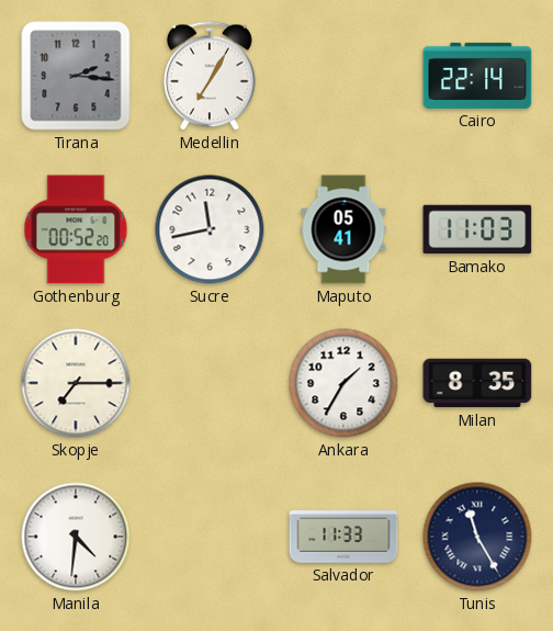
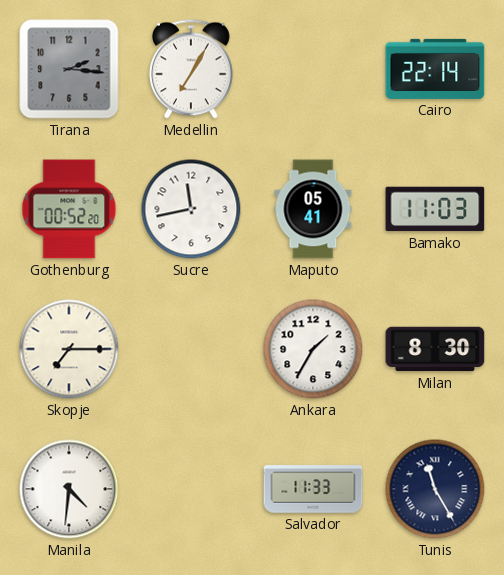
Milan: 8:35 -> 8:30
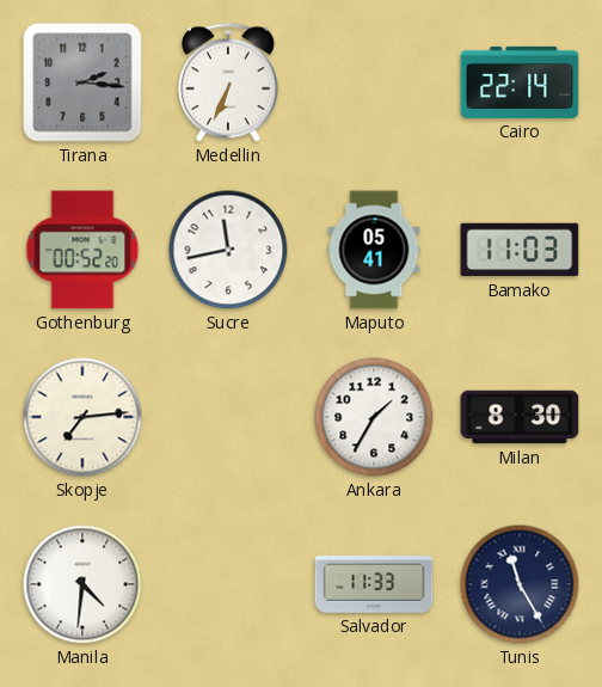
Medellin: 7:05 -> 6:34
Skopje: 7:15 -> 7:14
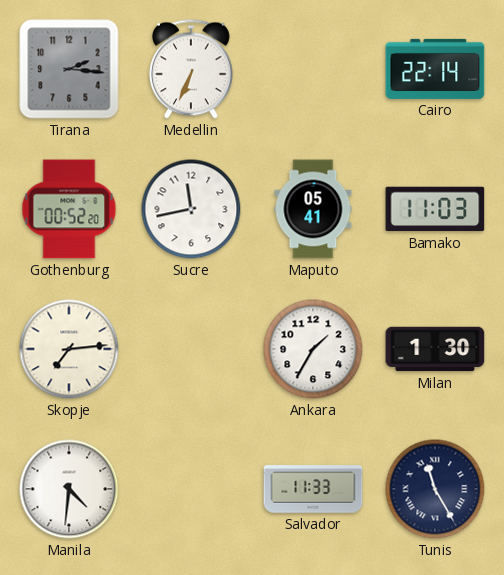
Milan: 8:30 -> 1:30
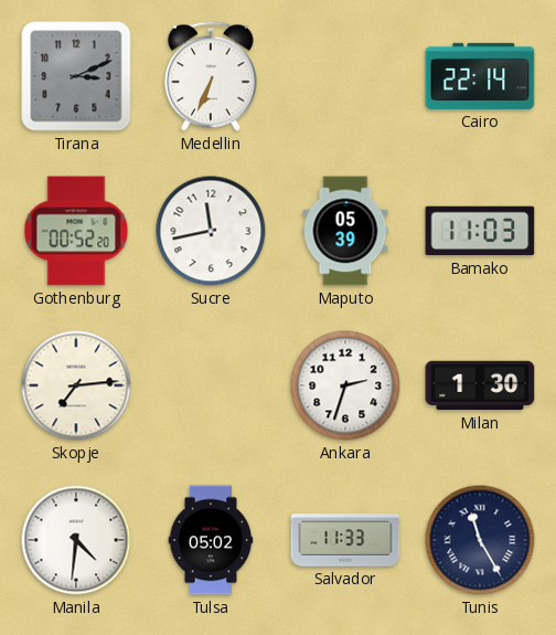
Tirana: 2:16 -> 3:11
Maputo: 05:41 -> 05:39
Ankara: 1:35 -> 2:33
Tulsa: none -> 05:02
